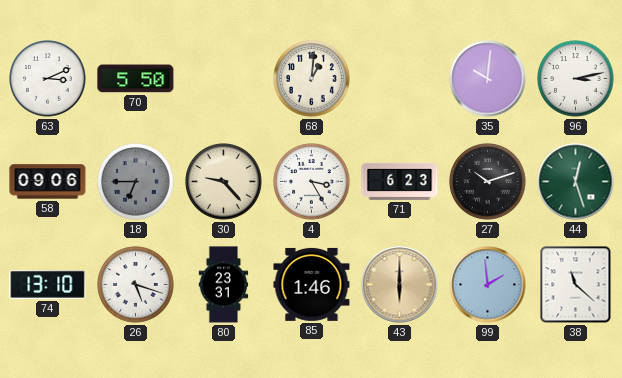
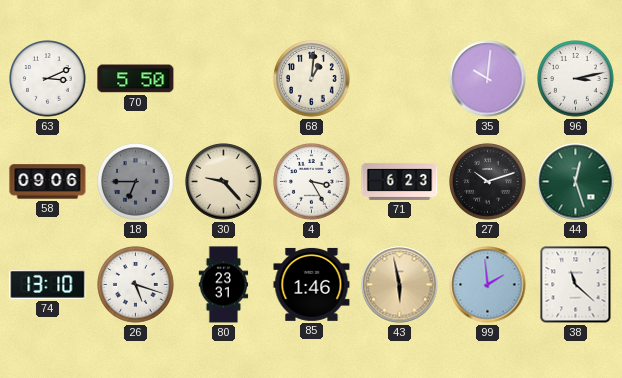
43: 6:00 -> 5:58
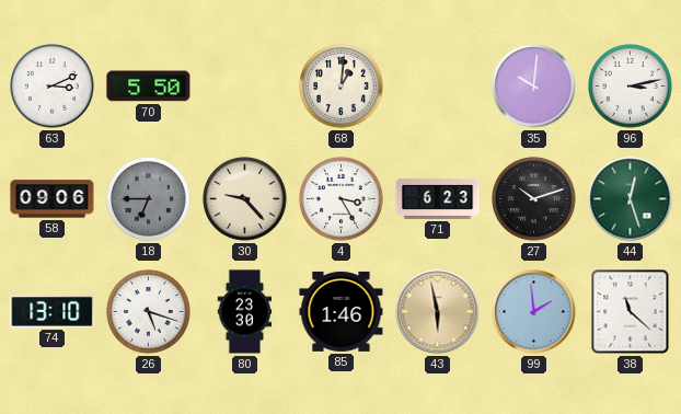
80: 23:31 -> 23:30
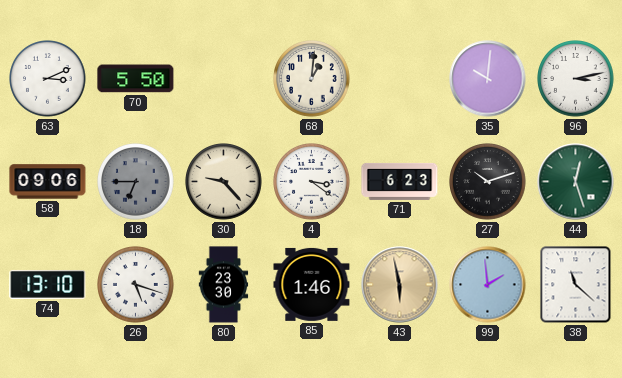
4: 3:25 -> 3:21
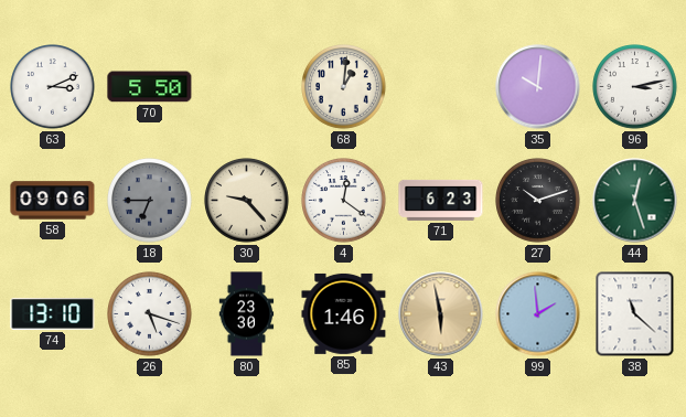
4: 3:21 -> 12:21
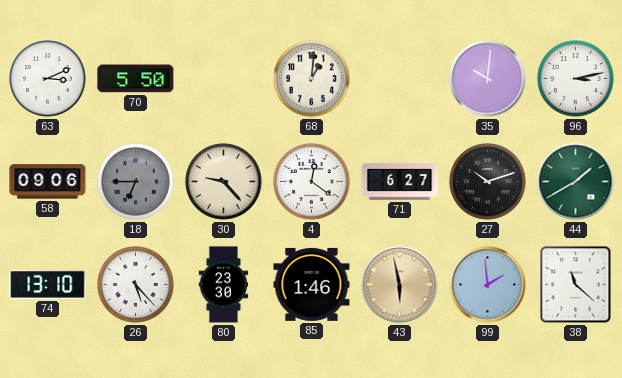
71: 6:23 -> 6:27
44: 12:27 -> 1:40
26: 5:18 -> 5:23
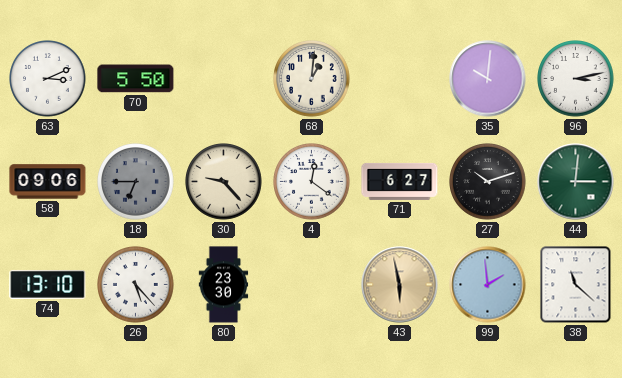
44: 1:40 -> 3:01
85: 1:46 -> none
